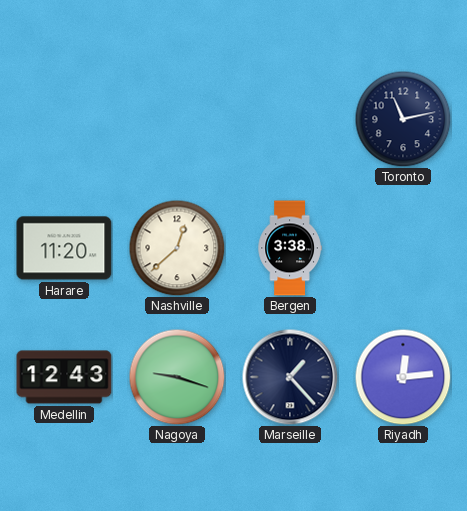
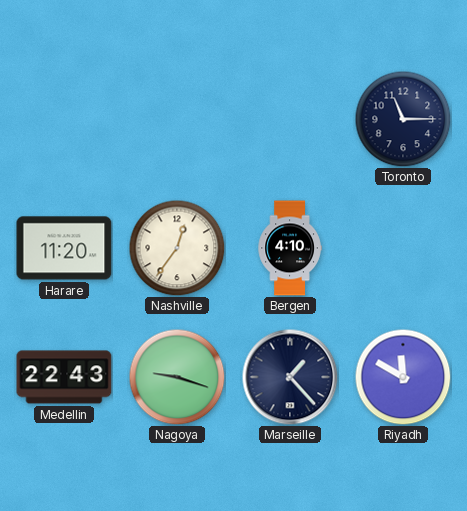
Toronto: 11:13 -> 11:15
Nashville: 12:38 -> 12:36
Bergen: 3:38 -> 4:10
Medellin: 12:43 -> 22:43
Riyadh: 12:14 -> 11:50
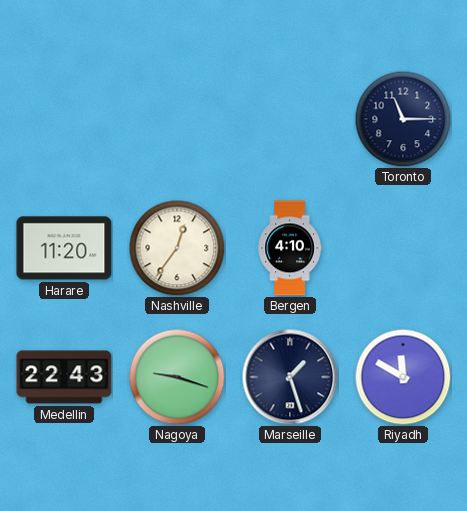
Marseille: 1:23 -> 1:27
